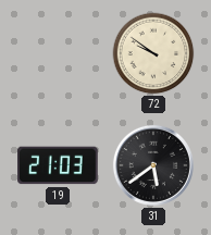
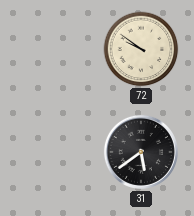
19: 21:03 -> none
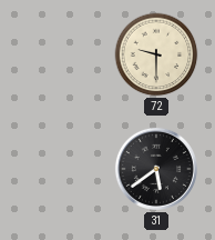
72: 9:51 -> 9:30
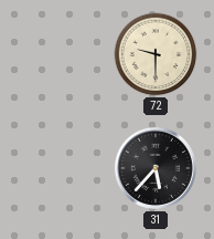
31: 5:39 -> 5:37
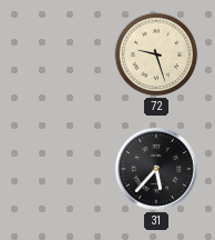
72: 9:30 -> 9:27
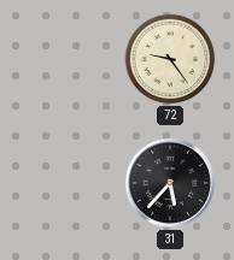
72: 9:27 -> 9:24
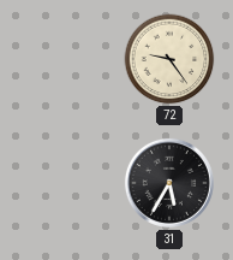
31: 5:37 -> 5:35
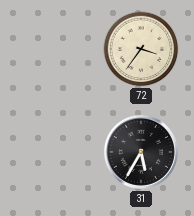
72: 9:24 -> 3:36
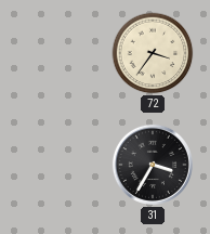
31: 5:35 -> 3:35
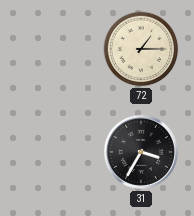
72: 3:36 -> 1:15
